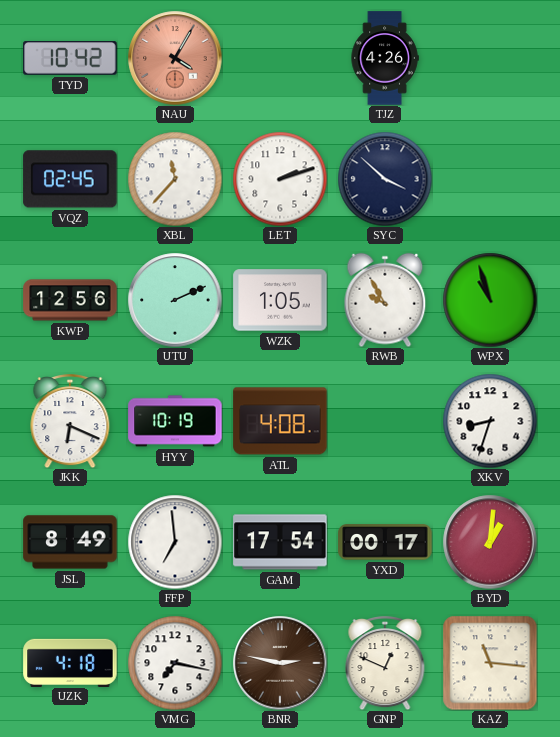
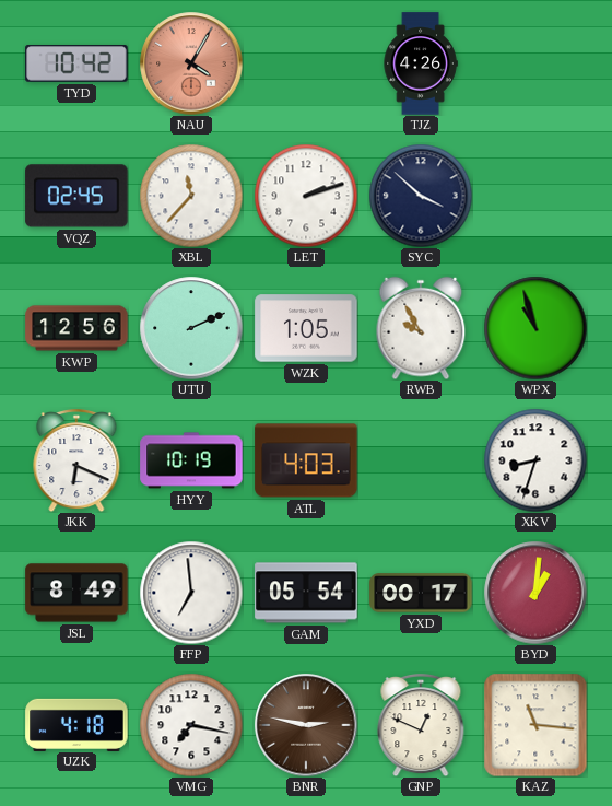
ATL: 4:08 -> 4:03
GAM: 17:54 -> 05:54
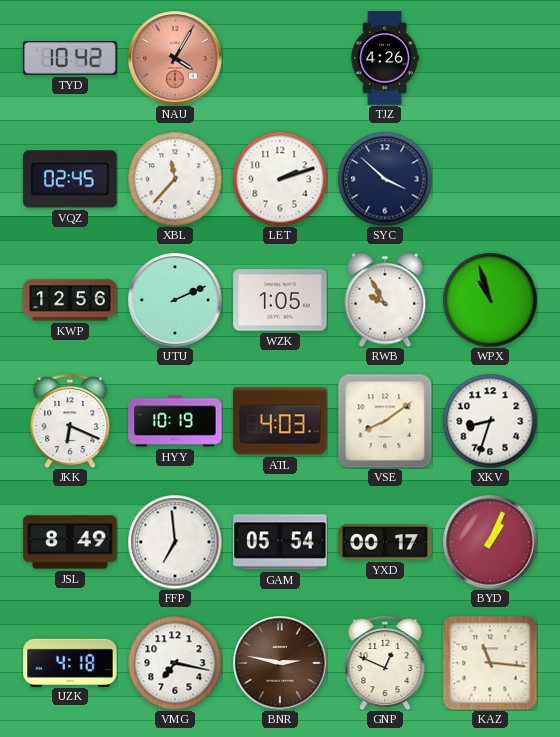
VSE: none -> 8:09
BYD: 1:01 -> 1:04
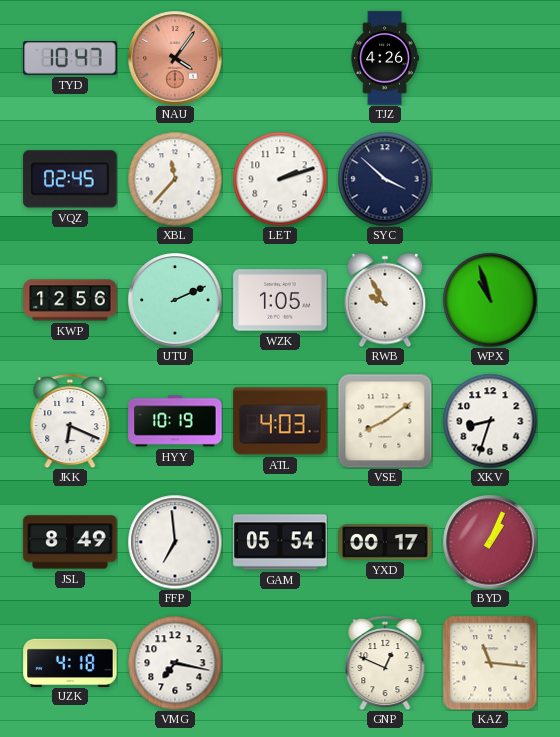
TYD: 10:42 -> 10:47
NAU: 4:05 -> 4:06
BNR: 2:47 -> none
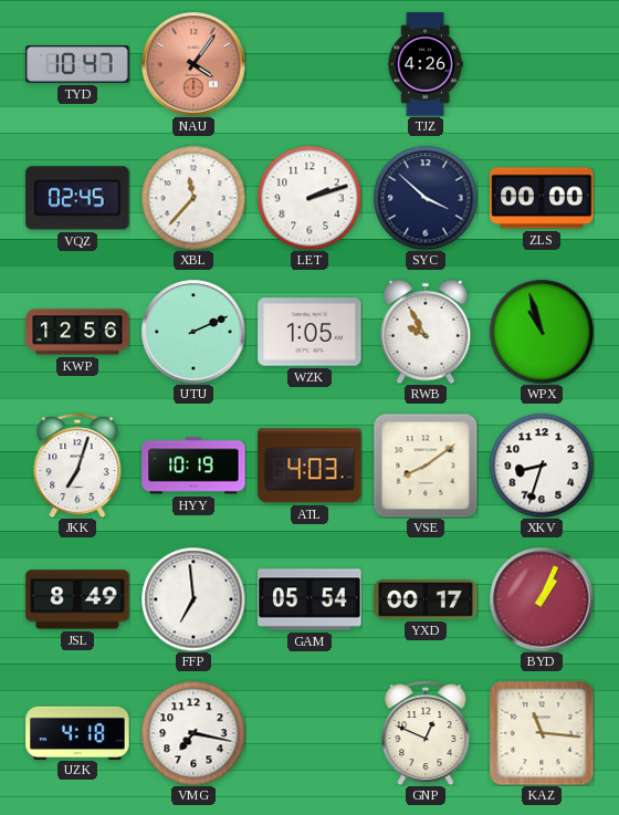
ZLS: none -> 00:00
JKK: 6:19 -> 7:03
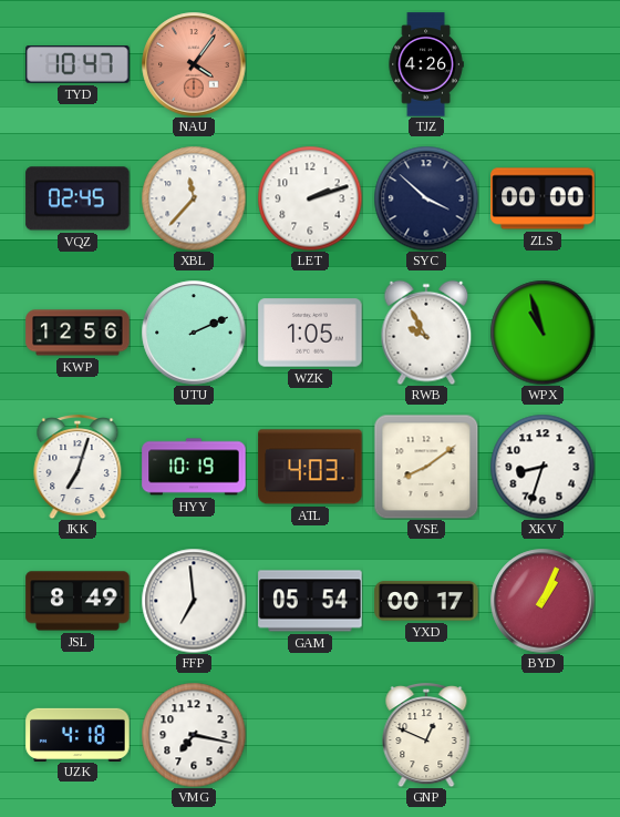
KAZ: 11:16 -> none
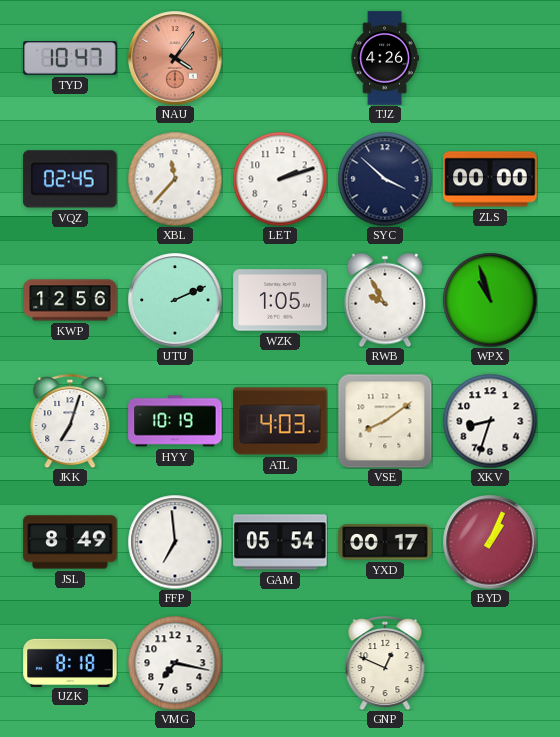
UZK: 4:18 -> 8:18
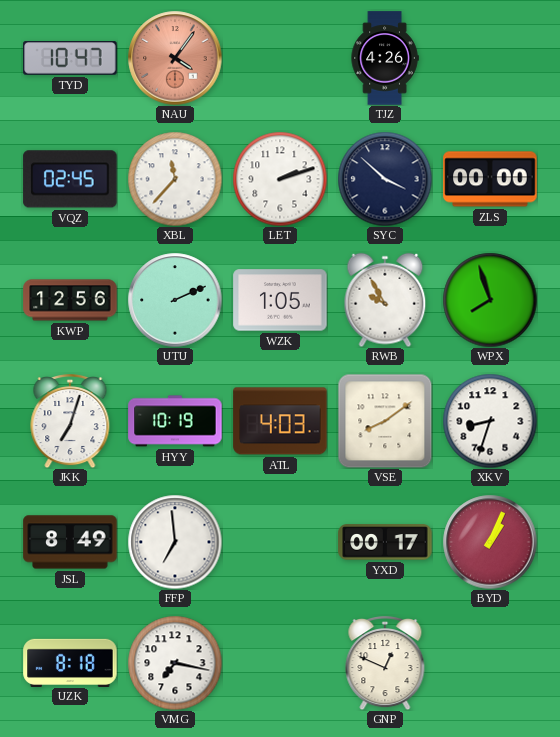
WPX: 10:57 -> 7:57
GAM: 05:54 -> none
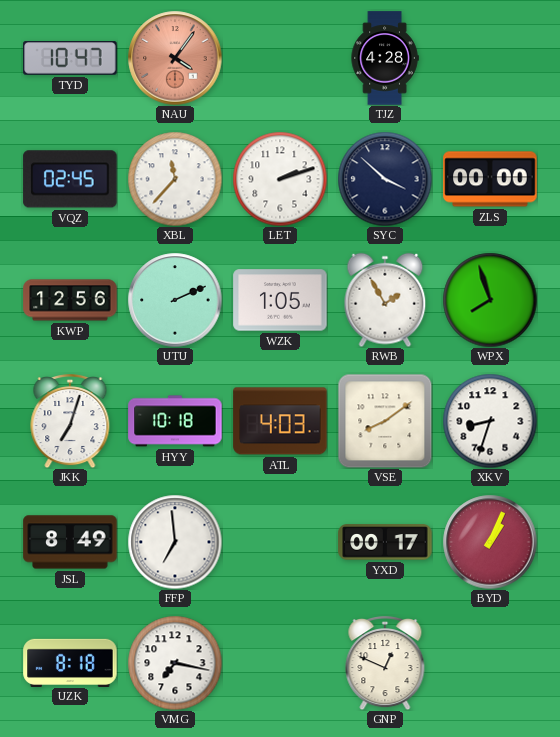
TJZ: 4:26 -> 4:28
RWB: 9:55 -> 1:55
HYY: 10:19 -> 10:18
